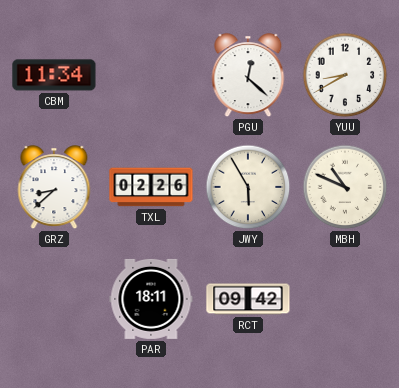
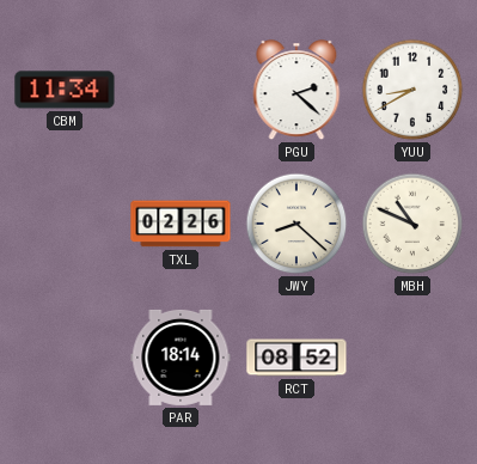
PGU: 12:22 -> 2:22
GRZ: 8:38 -> none
JWY: 5:55 -> 8:22
PAR: 18:11 -> 18:14
RCT: 09:42 -> 08:52
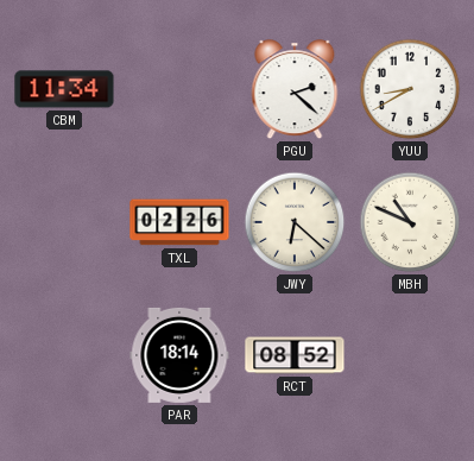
JWY: 8:22 -> 6:22
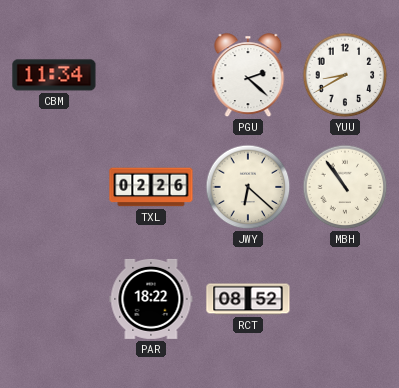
MBH: 10:49 -> 10:54
PAR: 18:14 -> 18:22
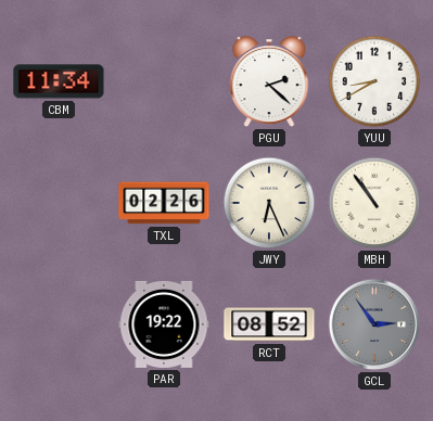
JWY: 6:22 -> 6:26
PAR: 18:22 -> 19:22
GCL: none -> 2:54
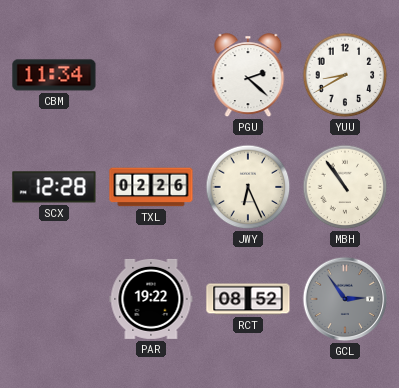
SCX: none -> 12:28
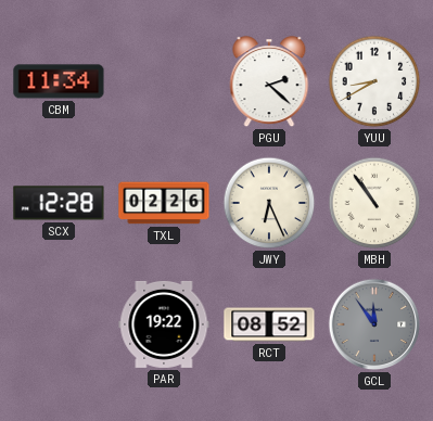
GCL: 2:54 -> 11:54
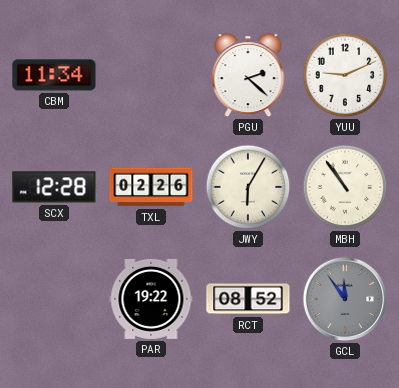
YUU: 8:40 -> 9:11
JWY: 6:26 -> 6:05
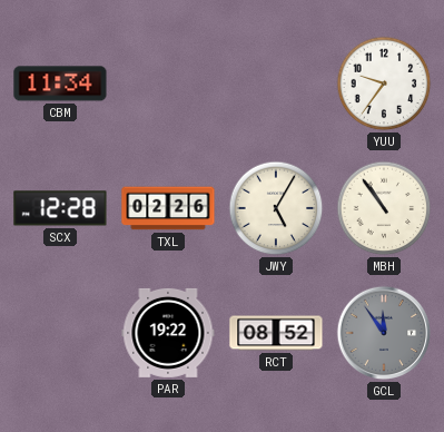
PGU: 2:22 -> none
YUU: 9:11 -> 9:36
JWY: 6:05 -> 5:05
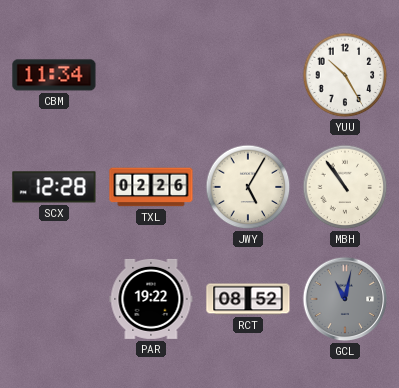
YUU: 9:36 -> 10:25
GCL: 11:54 -> 11:02
